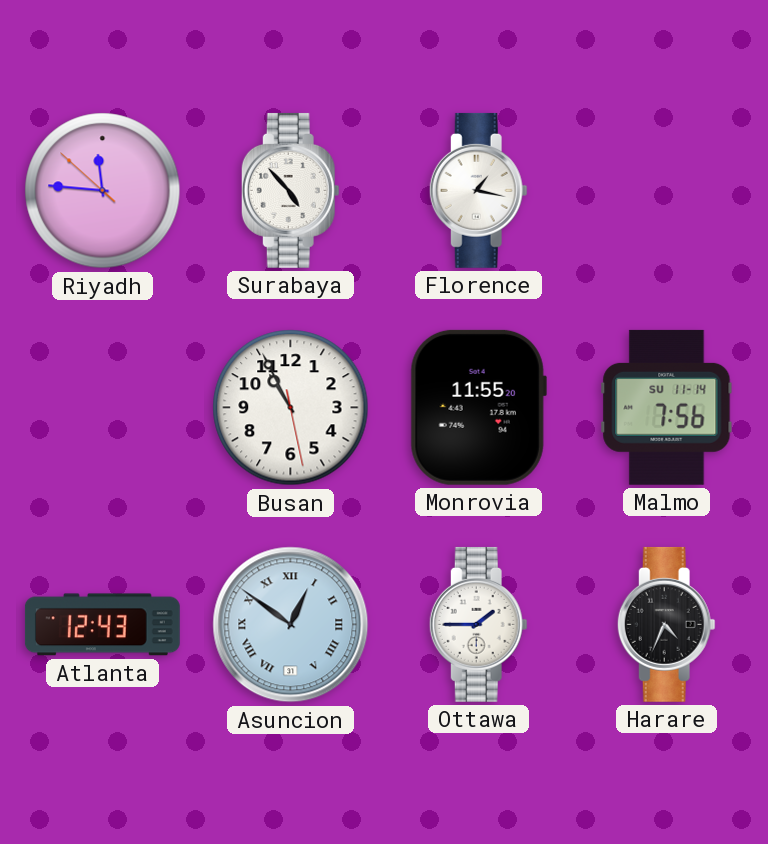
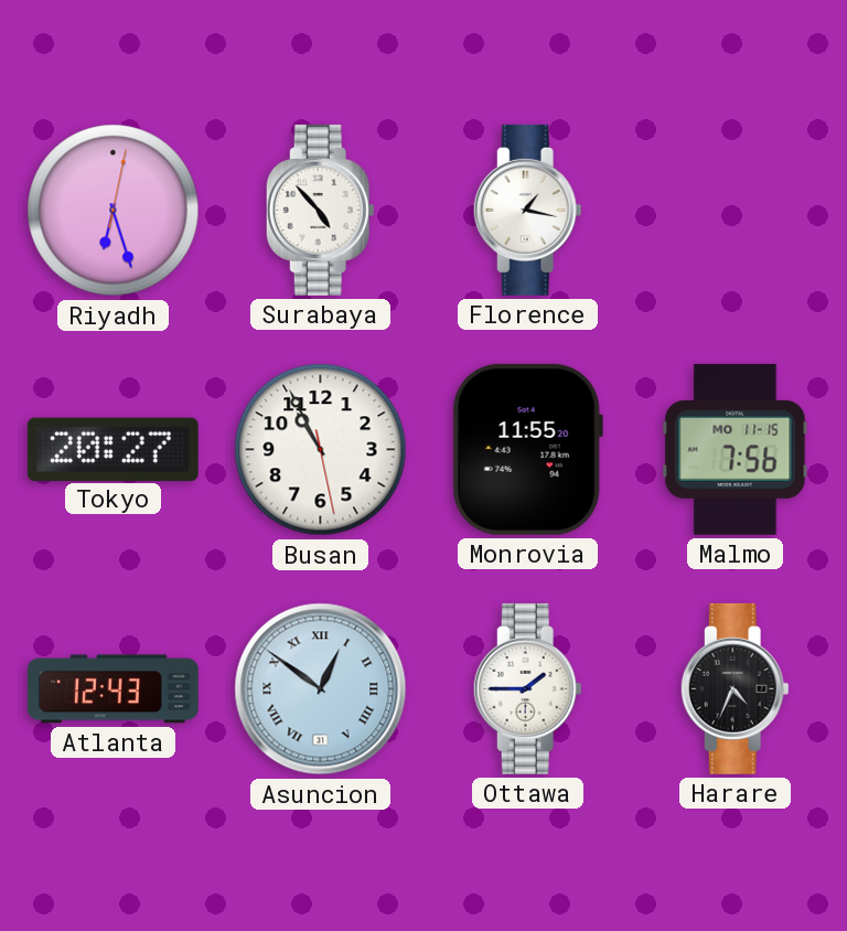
Riyadh: 11:45 -> 6:27
Tokyo: none -> 20:27
Malmo date: SU 11-14 -> MO 11-15
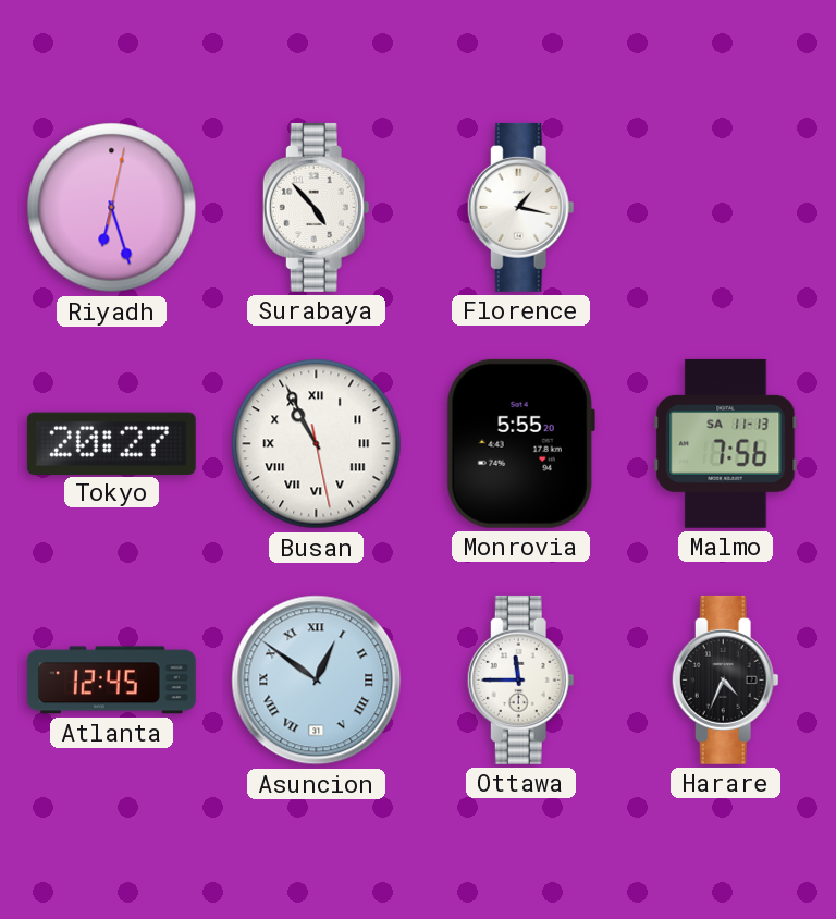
Busan numerals: Arabic -> Roman
Monrovia: 11:55 -> 5:55
Malmo date: MO 11-15 -> SA 11-13
Atlanta: 12:43 -> 12:45
Ottawa: 1:45 -> 11:45
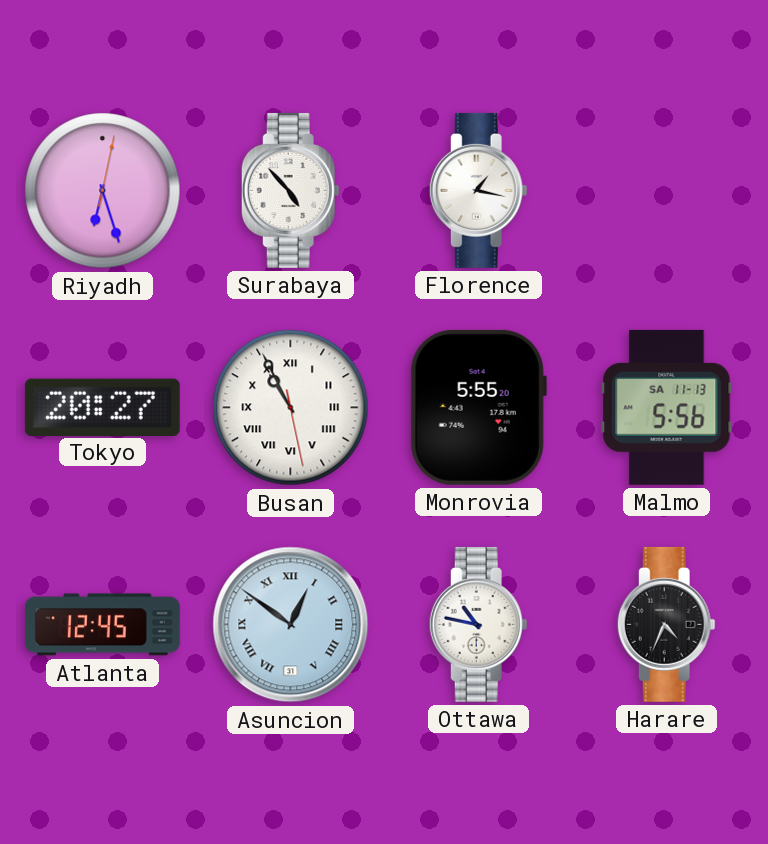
Malmo: 7:56 -> 5:56
Ottawa: 11:45 -> 10:47
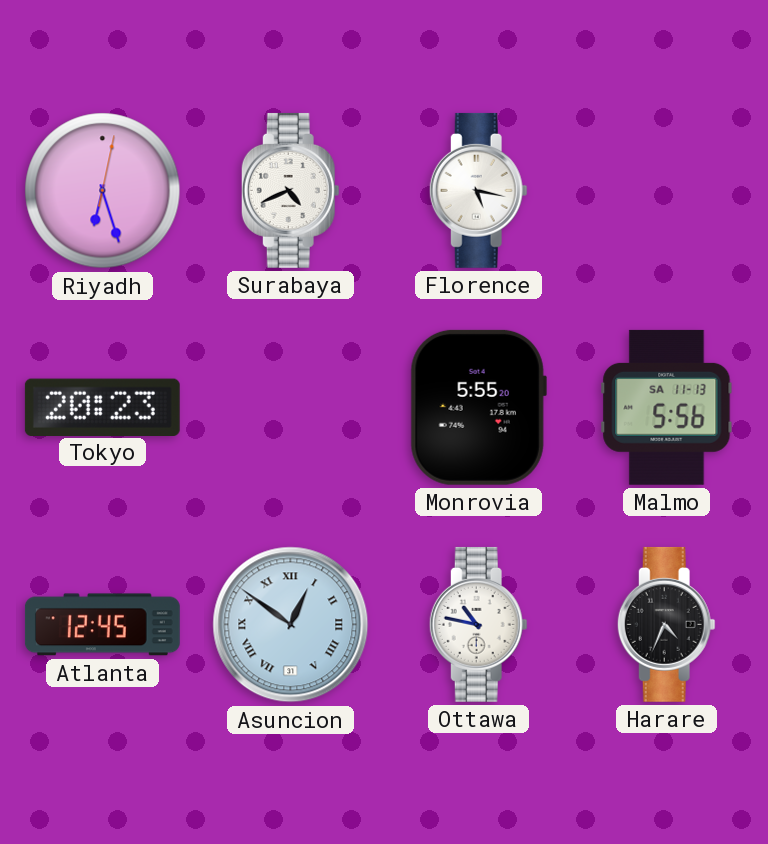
Surabaya: 4:53 -> 4:41
Florence: 1:17 -> 5:17
Tokyo: 20:27 -> 20:23
Busan: 10:55 -> none
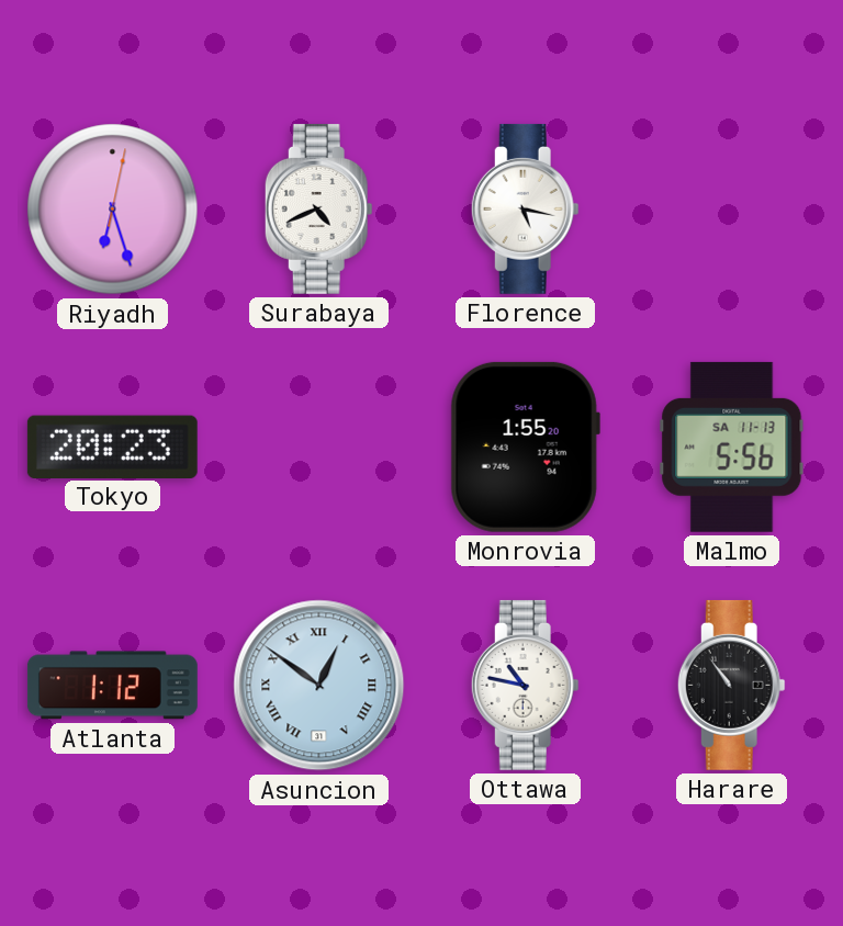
Monrovia: 5:55 -> 1:55
Atlanta: 12:45 -> 1:12
Harare: 4:34 -> 10:54
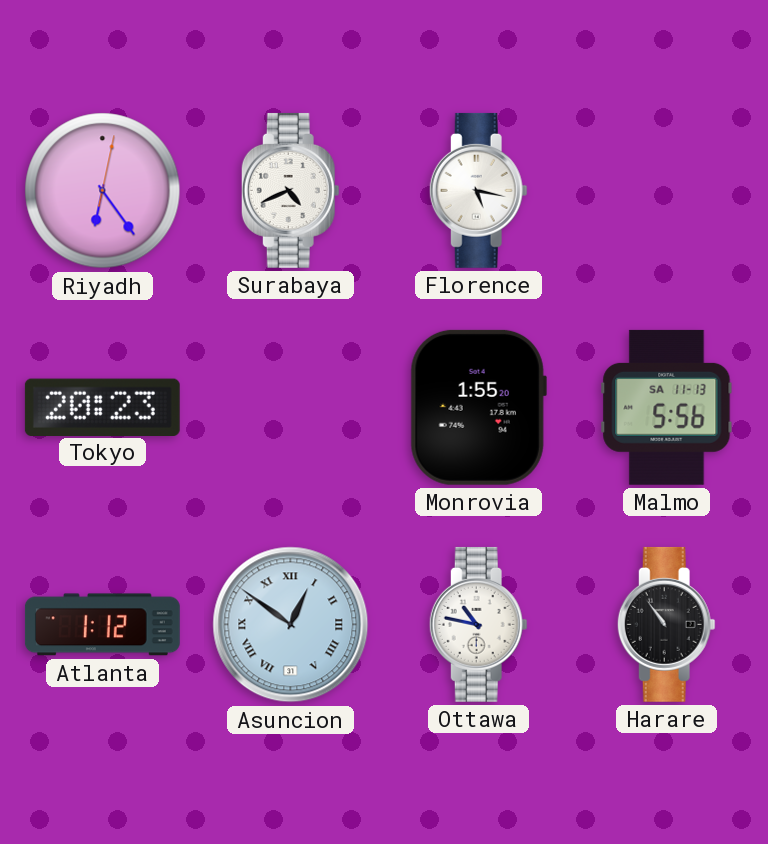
Riyadh: 6:27 -> 6:24
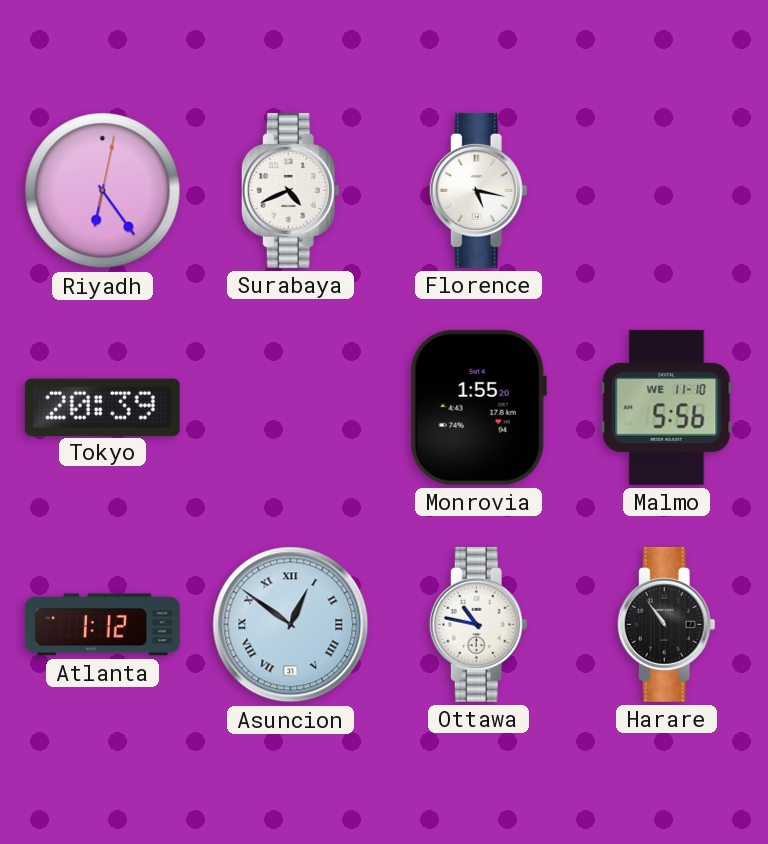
Tokyo: 20:23 -> 20:39
Malmo date: SA 11-13 -> WE 11-10
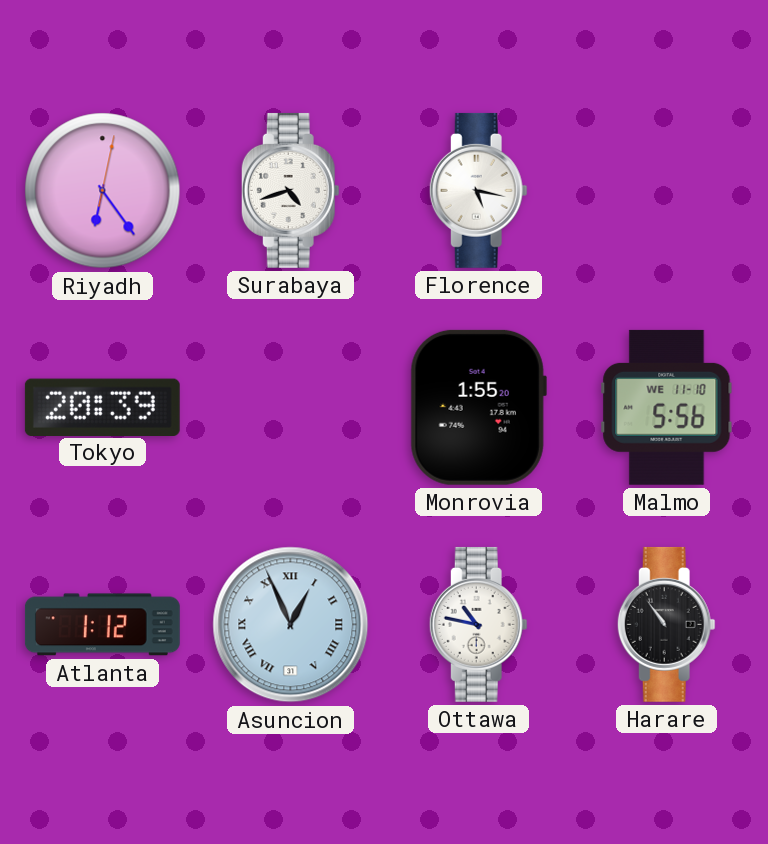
Surabaya: 4:41 -> 4:42
Asuncion: 12:51 -> 12:56
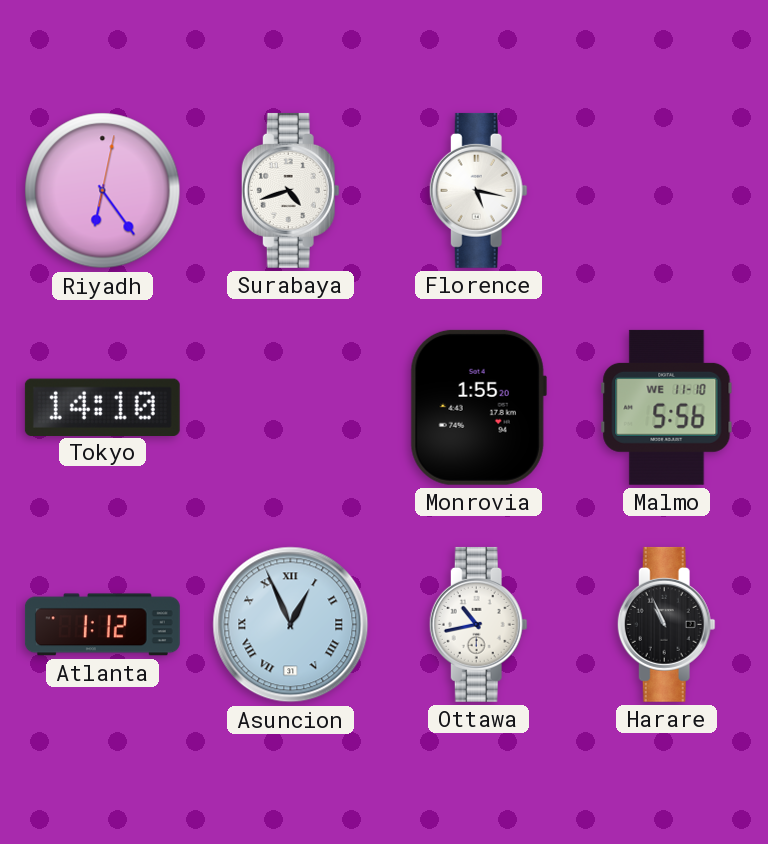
Tokyo: 20:39 -> 14:10
Ottawa: 10:47 -> 10:43
Harare: 10:54 -> 10:56
